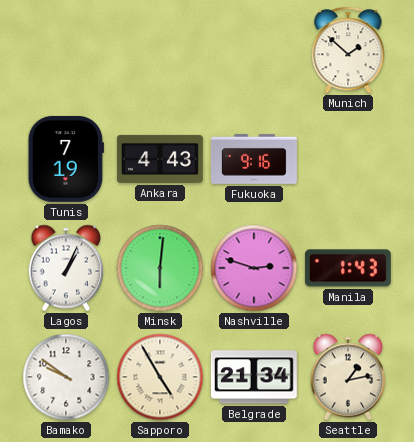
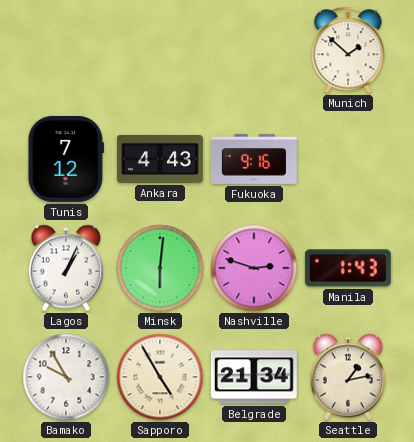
Tunis: 7:19 -> 7:12
Bamako: 9:51 -> 9:55
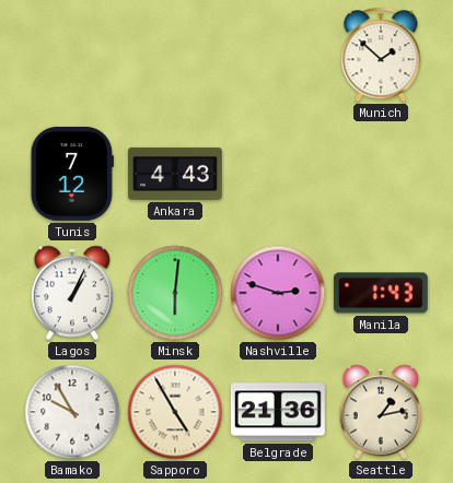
Fukuoka: 9:16 -> none
Belgrade: 21:34 -> 21:36
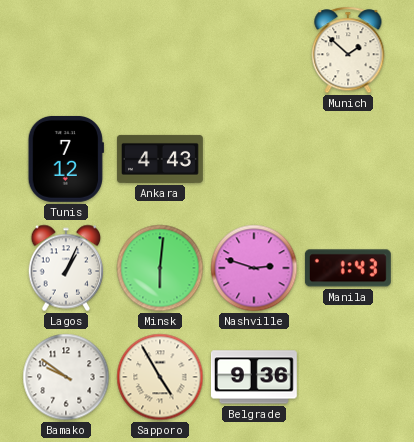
Bamako: 9:55 -> 9:51
Belgrade: 21:36 -> 9:36
Seattle: 1:13 -> none
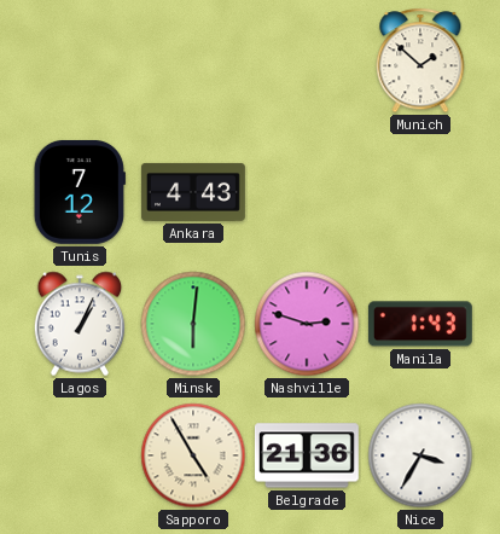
Bamako: 9:51 -> none
Belgrade: 9:36 -> 21:36
Nice: none -> 3:35
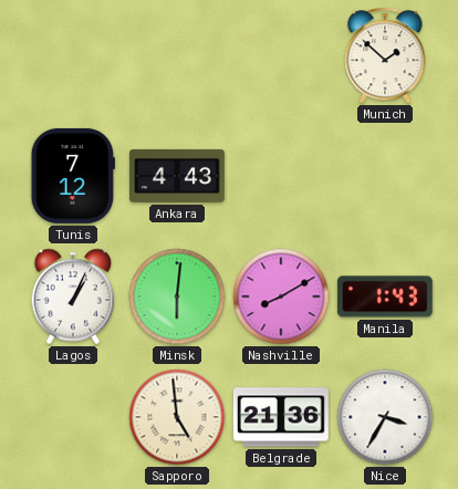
Nashville: 2:48 -> 8:10
Sapporo: 4:55 -> 4:59
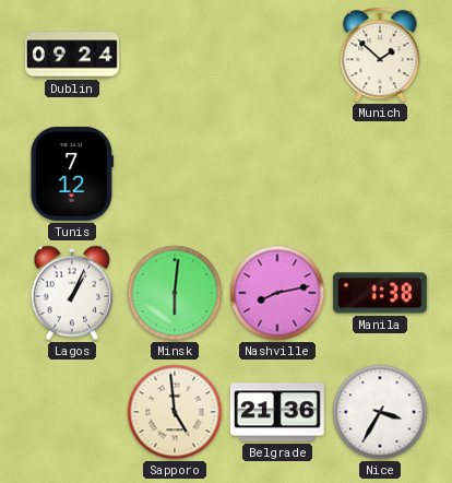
Dublin: none -> 09:24
Ankara: 4:43 -> none
Nashville: 8:10 -> 8:13
Manila: 1:43 -> 1:38
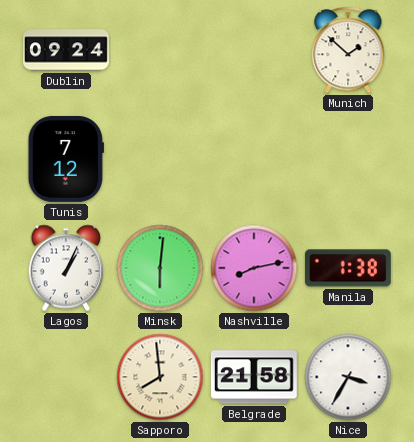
Sapporo: 4:59 -> 7:59
Belgrade: 21:36 -> 21:58
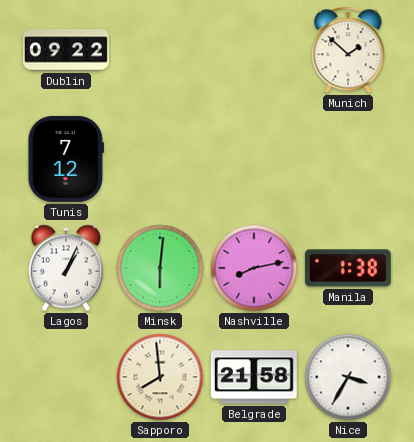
Dublin: 09:24 -> 09:22
